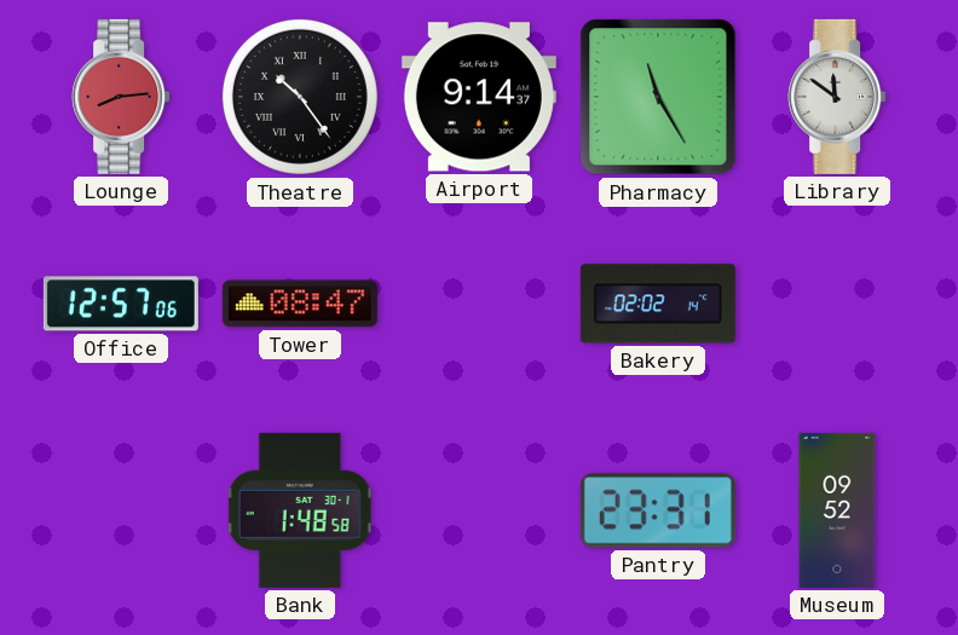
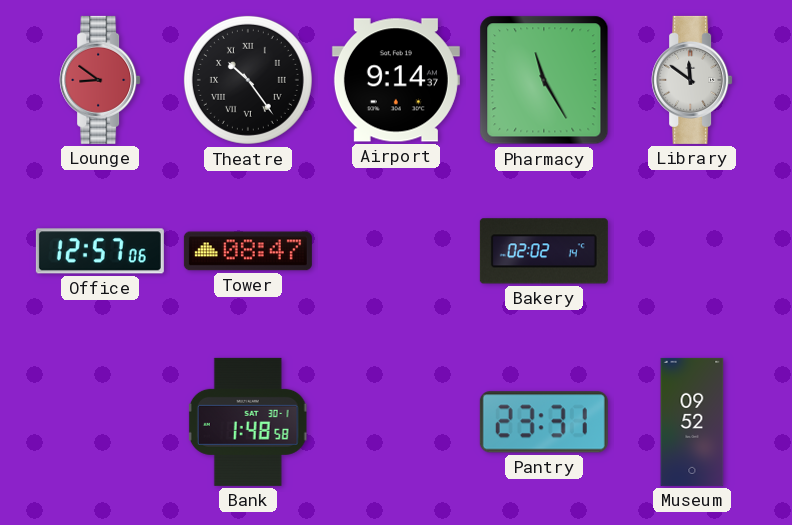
Lounge: 8:14 -> 8:51
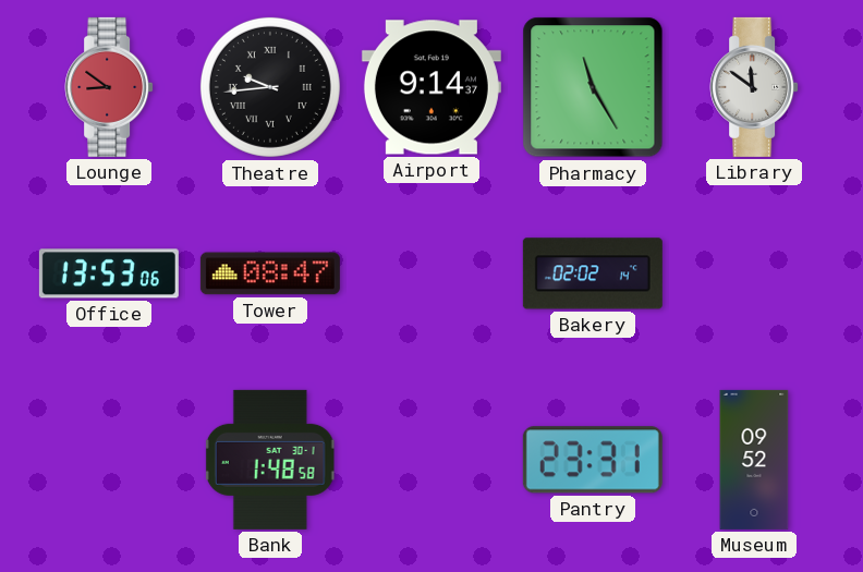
Theatre: 10:24 -> 9:44
Office: 12:57 -> 13:53
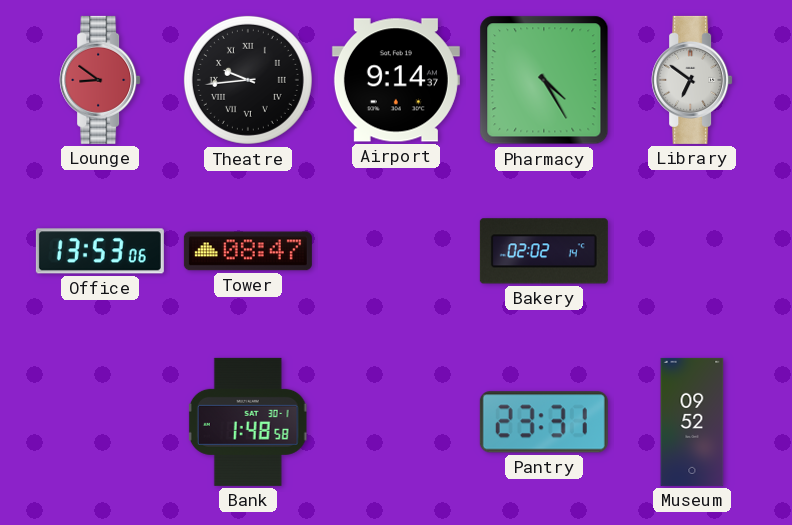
Pharmacy: 11:25 -> 4:25
Library: 11:51 -> 6:51
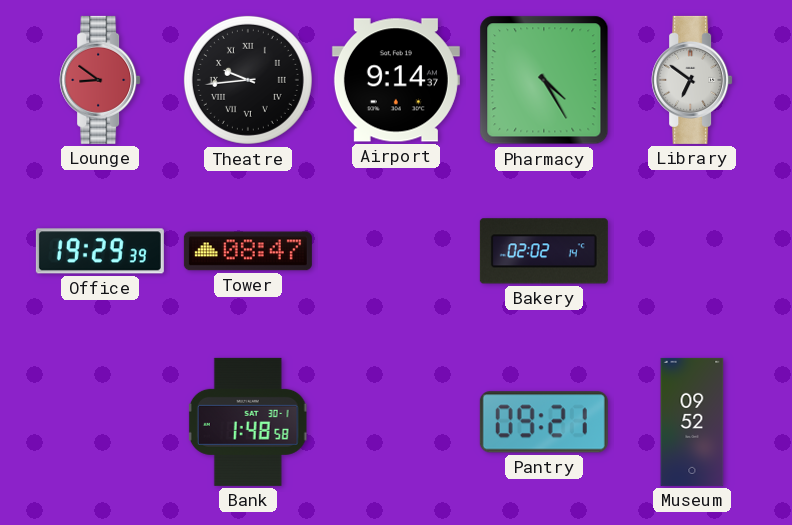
Office: 13:53 -> 19:29
Pantry: 23:31 -> 09:21
